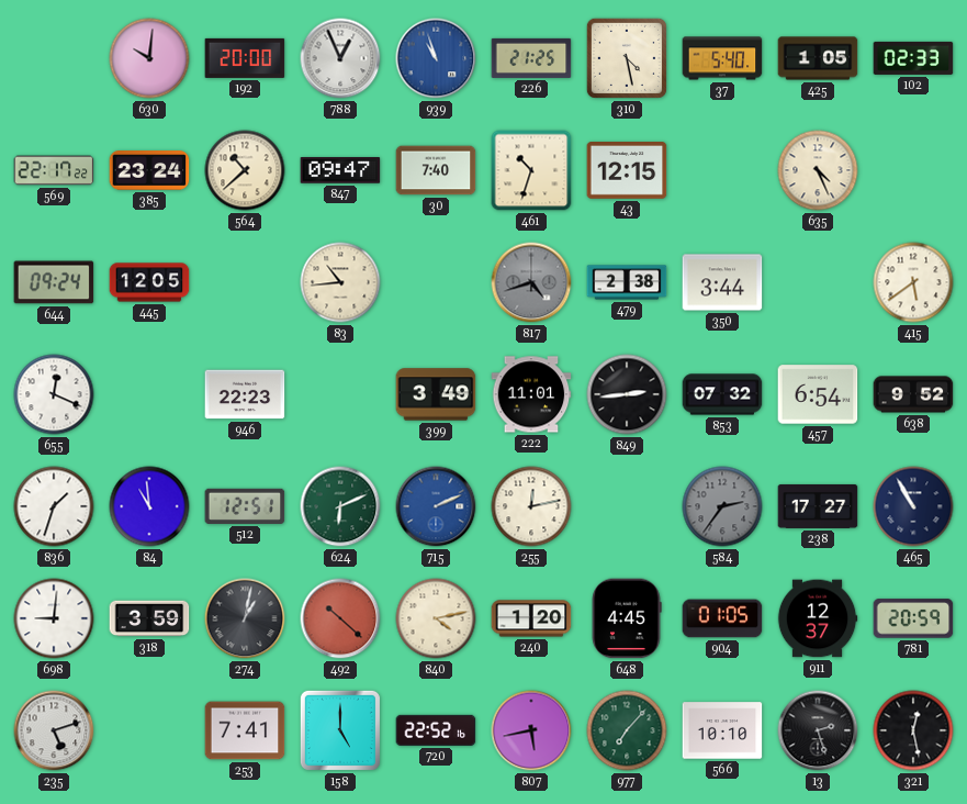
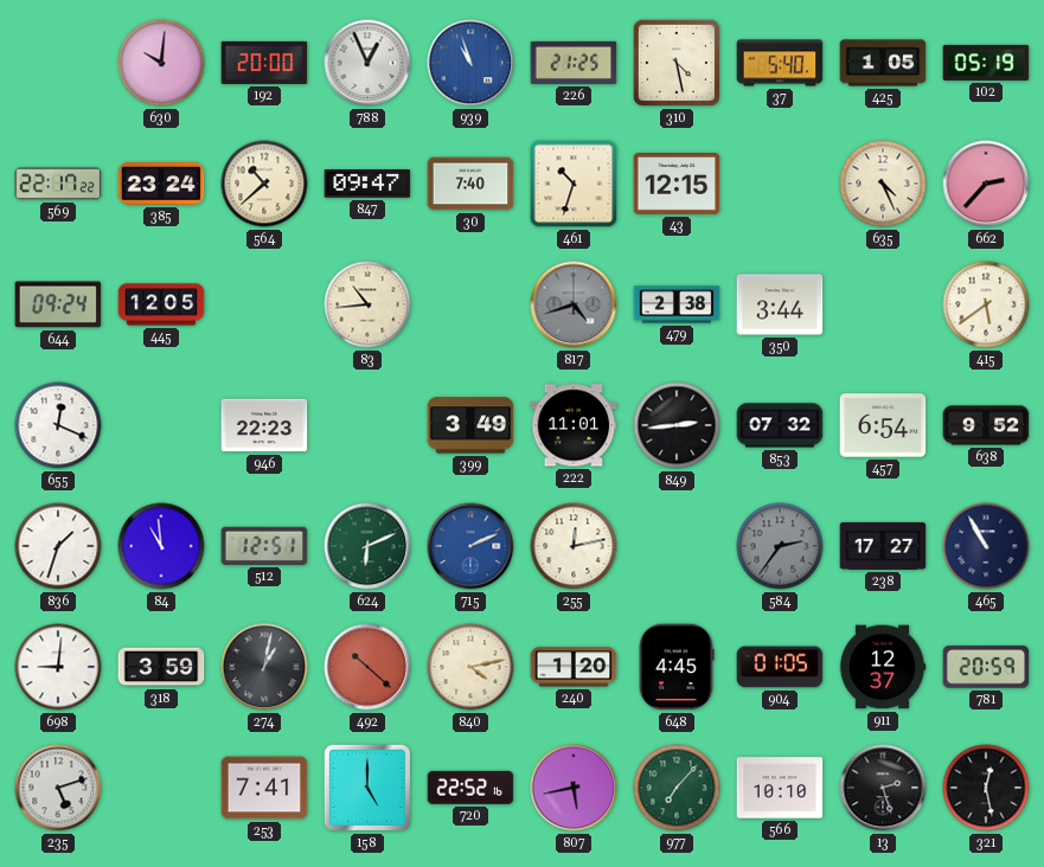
102: 02:33 -> 05:19
662: none -> 2:37
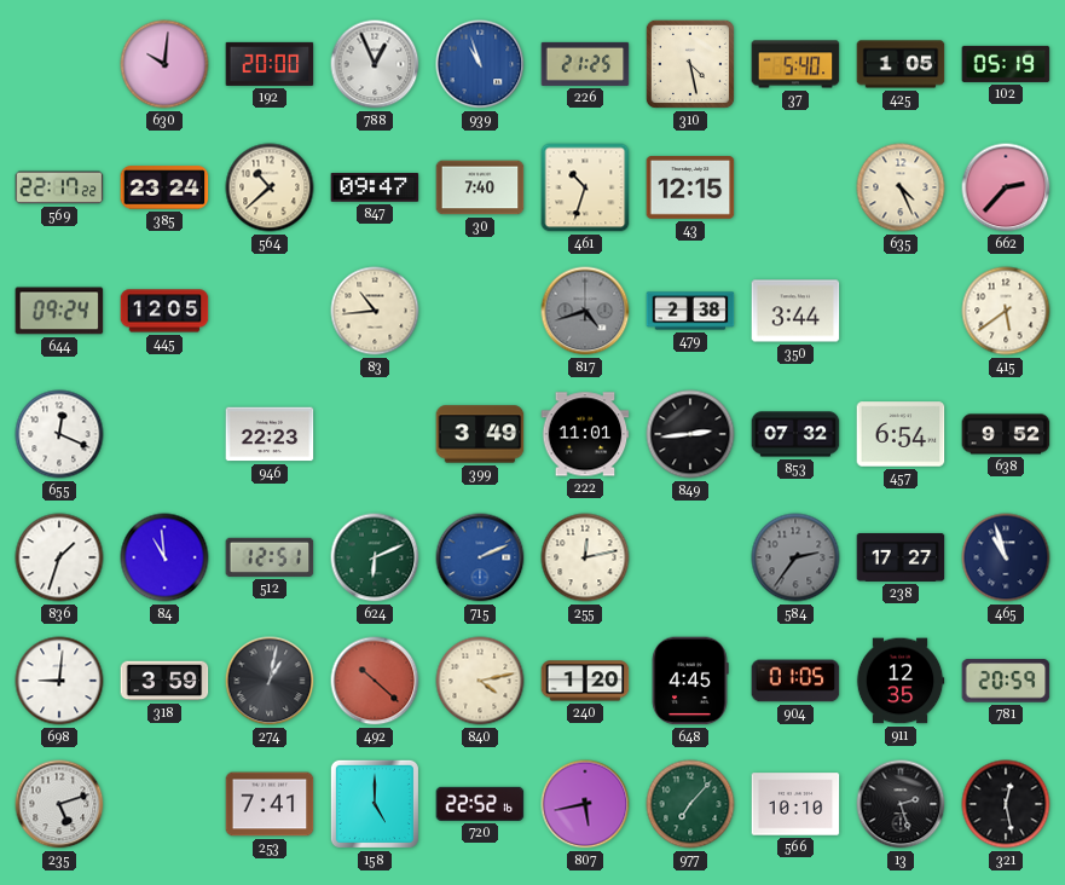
465: 10:55 -> 10:57
911: 12:37 -> 12:35
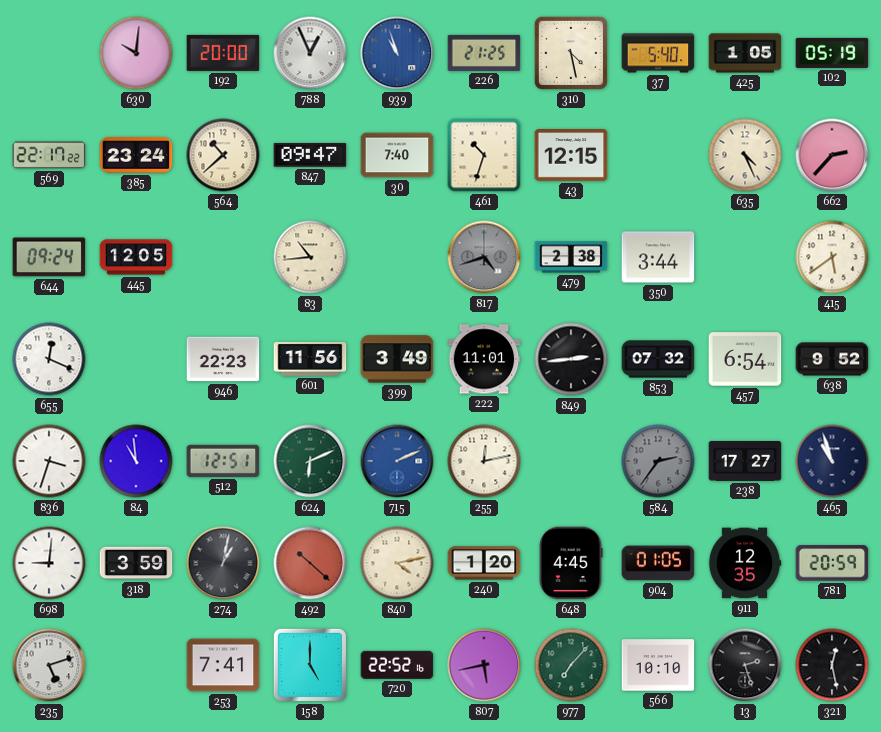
601: none -> 11:56
836: 1:33 -> 3:33
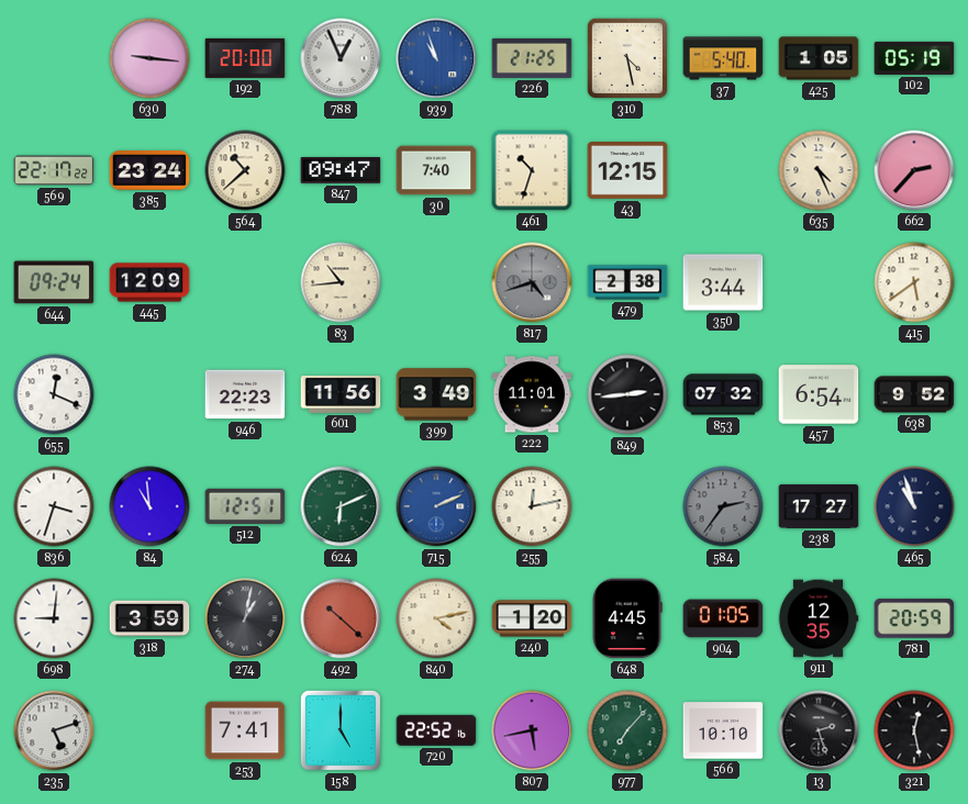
630: 10:01 -> 9:16
445: 12:05 -> 12:09
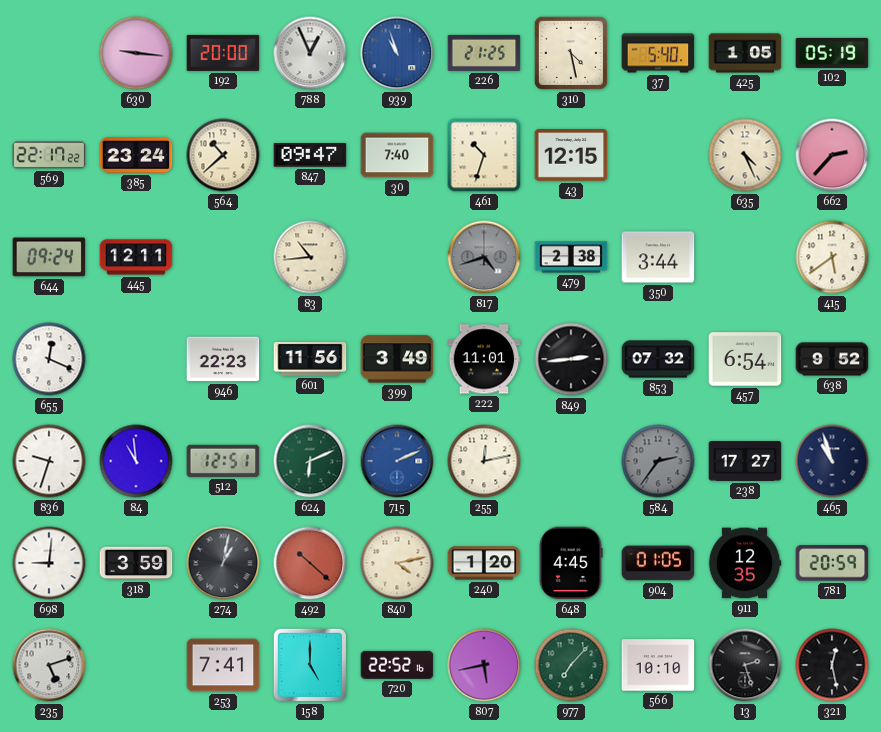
445: 12:09 -> 12:11
836: 3:33 -> 9:33
